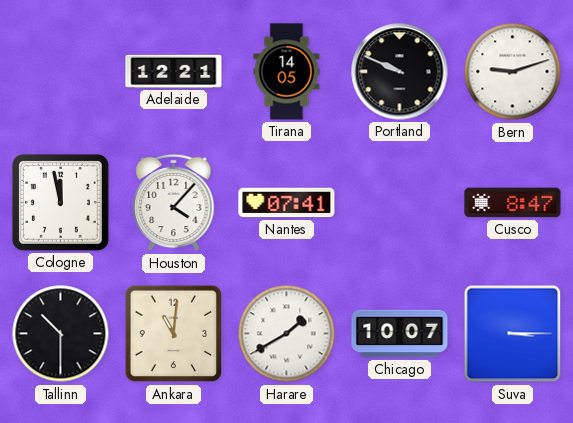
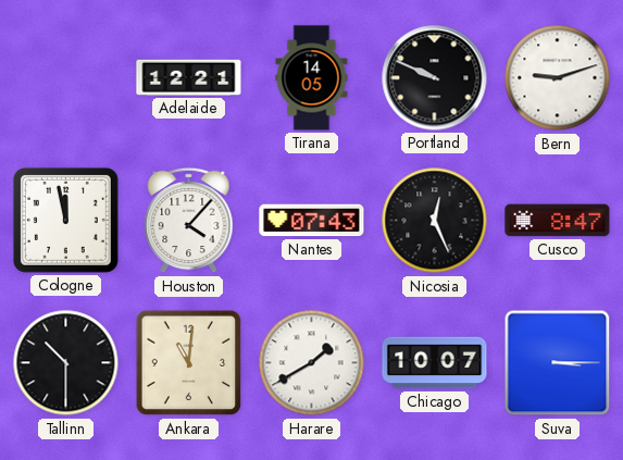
Nantes: 07:41 -> 07:43
Nicosia: none -> 12:26
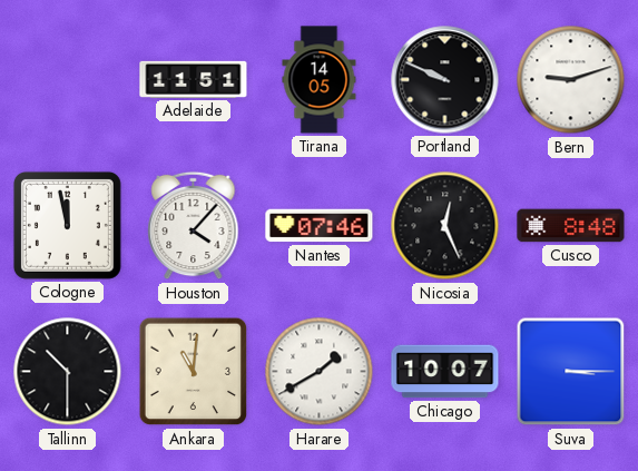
Adelaide: 12:21 -> 11:51
Nantes: 07:43 -> 07:46
Cusco: 8:47 -> 8:48
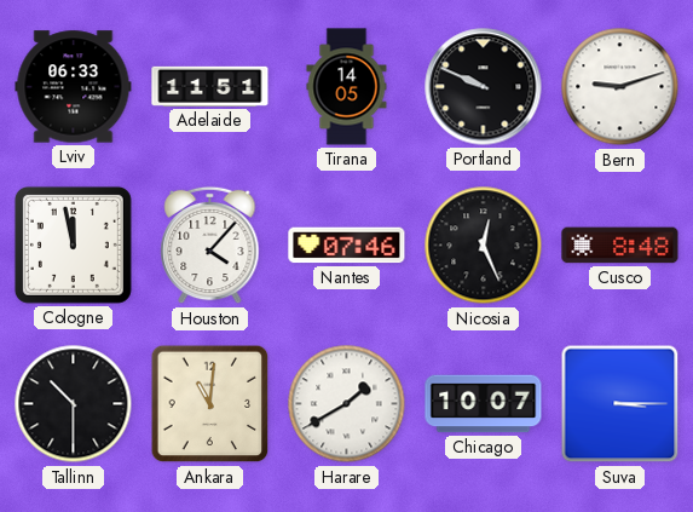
Lviv: none -> 06:33
